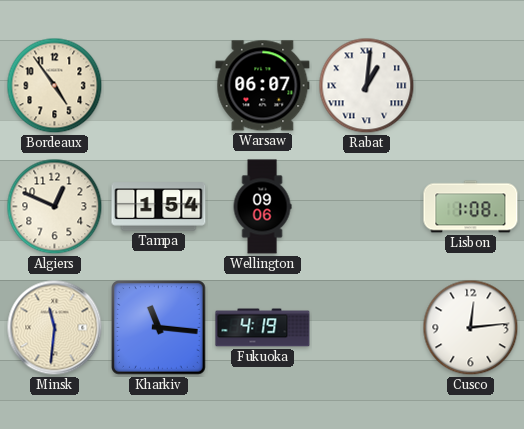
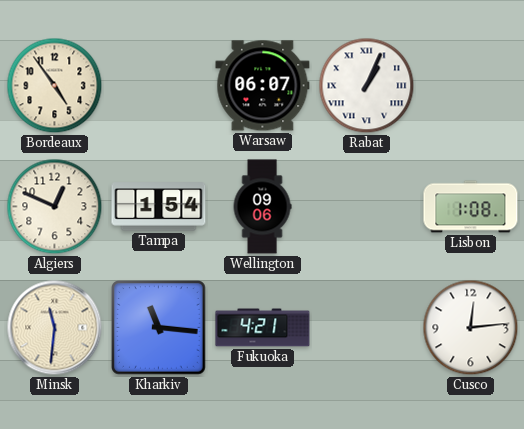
Rabat: 1:01 -> 1:04
Fukuoka: 4:19 -> 4:21
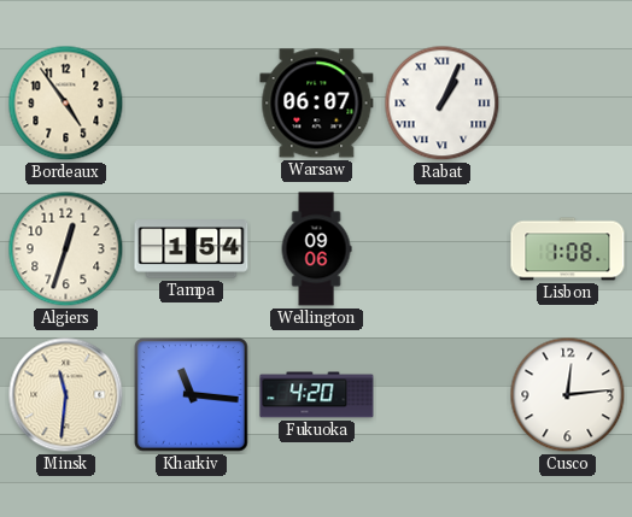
Algiers: 12:49 -> 12:33
Fukuoka: 4:21 -> 4:20
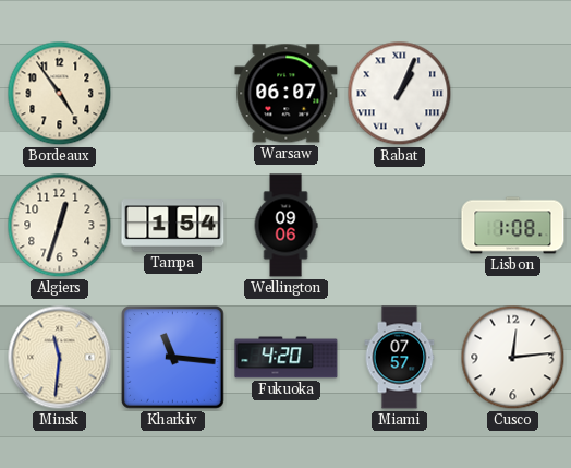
Miami: none -> 07:57
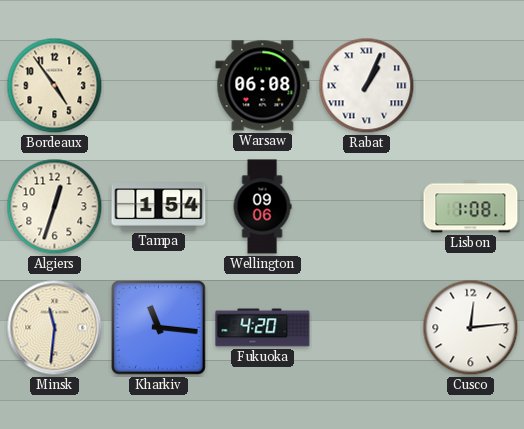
Warsaw: 06:07 -> 06:08
Miami: 07:57 -> none
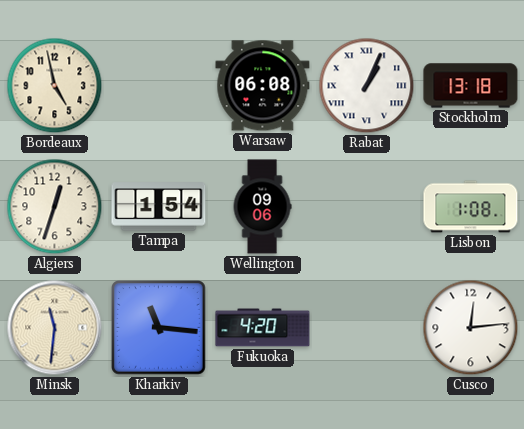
Bordeaux: 4:54 -> 4:58
Stockholm: none -> 13:18
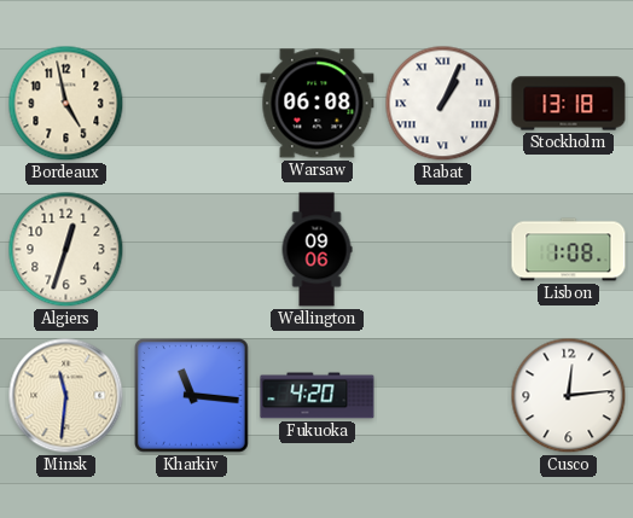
Tampa: 1:54 -> none
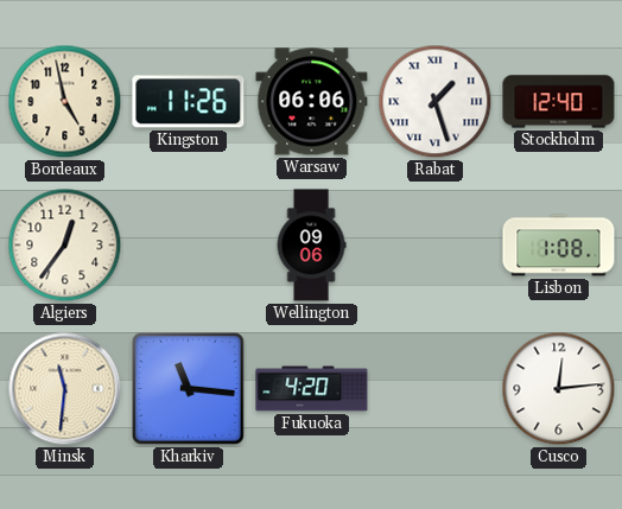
Kingston: none -> 11:26
Warsaw: 06:08 -> 06:06
Rabat: 1:04 -> 1:27
Stockholm: 13:18 -> 12:40
Algiers: 12:33 -> 12:36
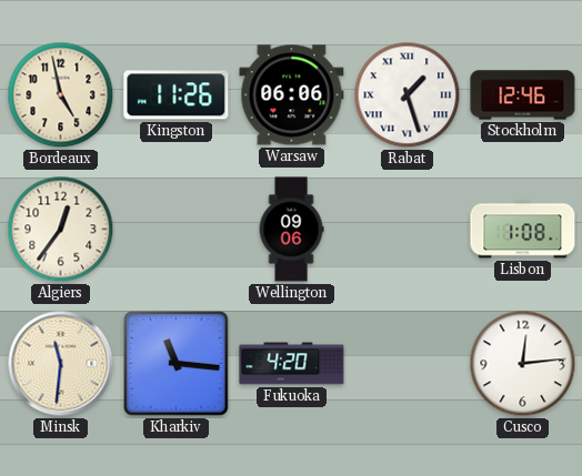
Stockholm: 12:40 -> 12:46
